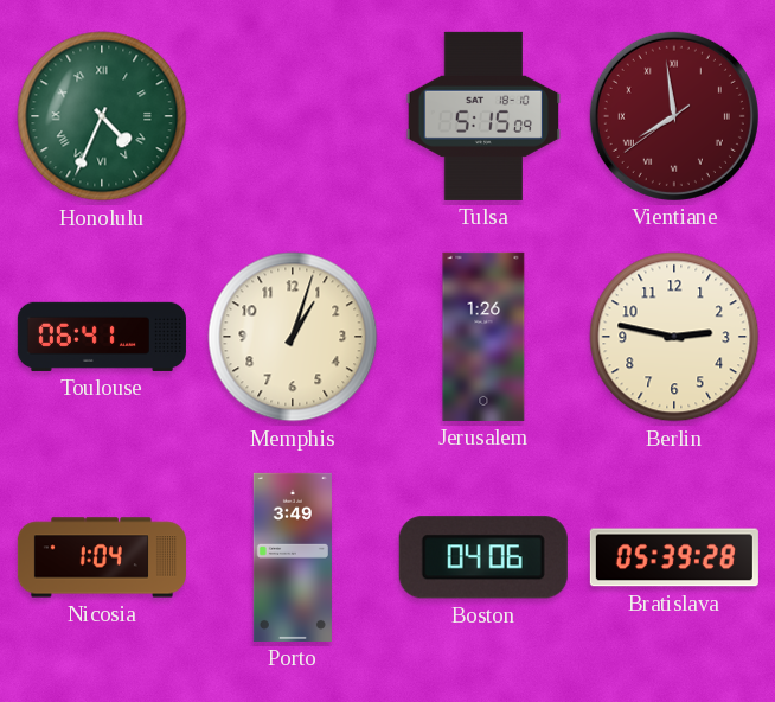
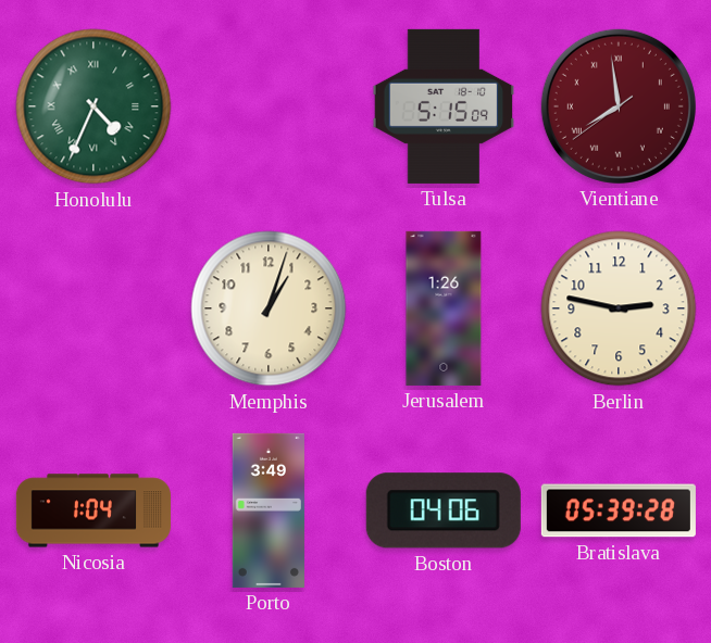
Toulouse: 06:41 -> none
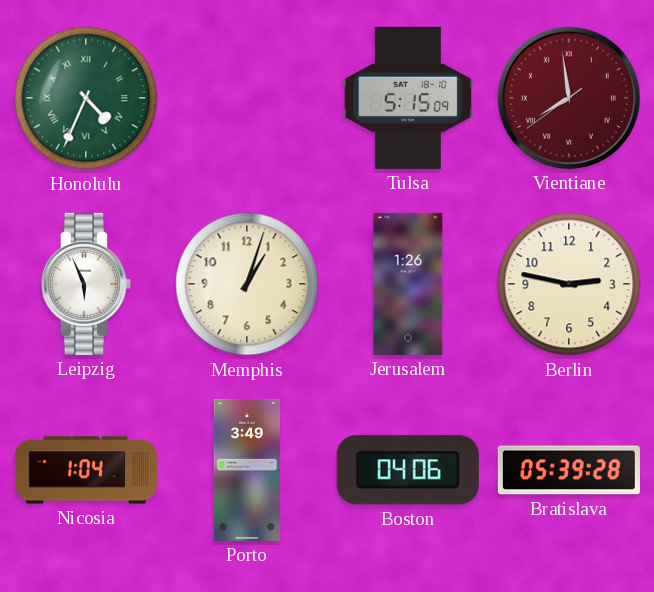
Leipzig: none -> 5:56
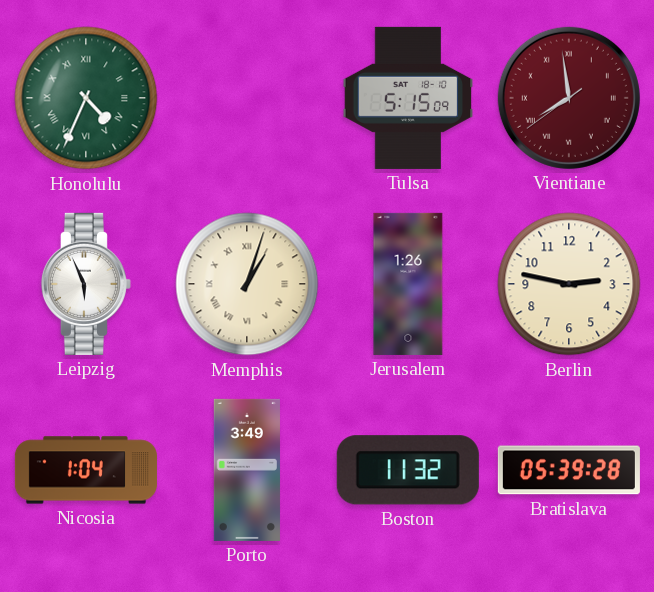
Memphis numerals: Arabic -> Roman
Boston: 04:06 -> 11:32
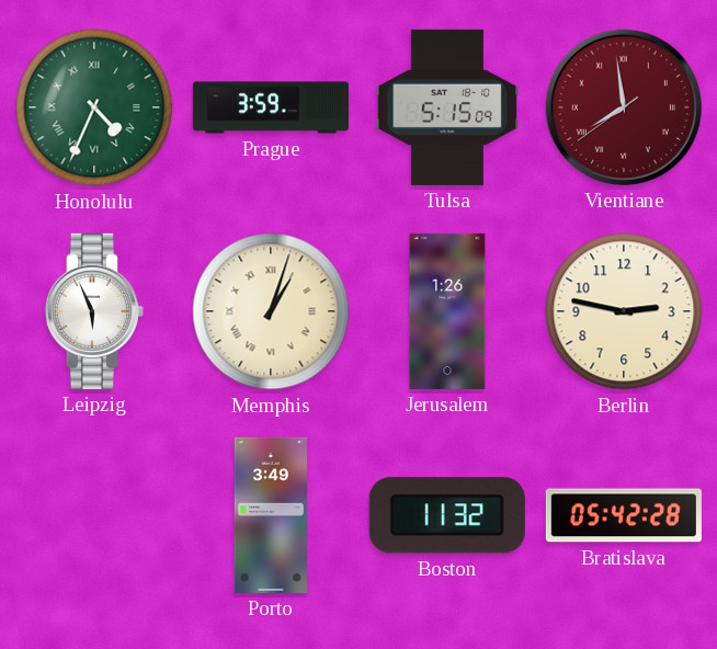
Prague: none -> 3:59
Nicosia: 1:04 -> none
Bratislava: 05:39 -> 05:42
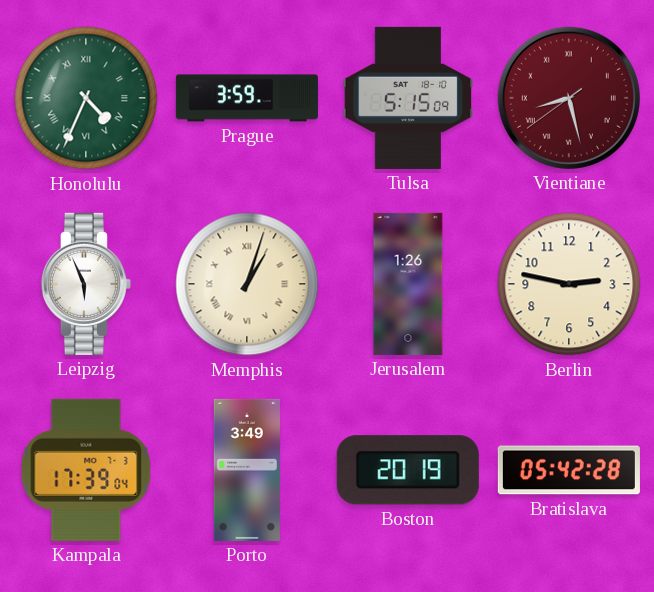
Vientiane: 7:58 -> 8:27
Kampala: none -> 17:39
Boston: 11:32 -> 20:19
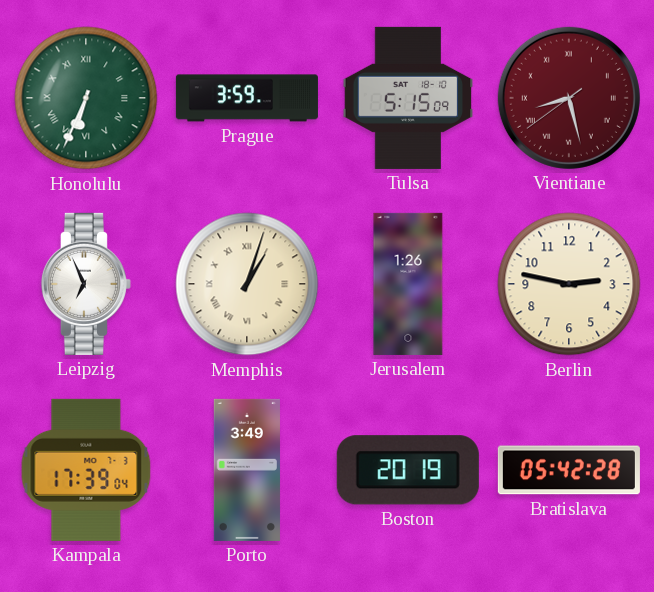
Honolulu: 4:34 -> 6:34
Leipzig: 5:56 -> 6:56
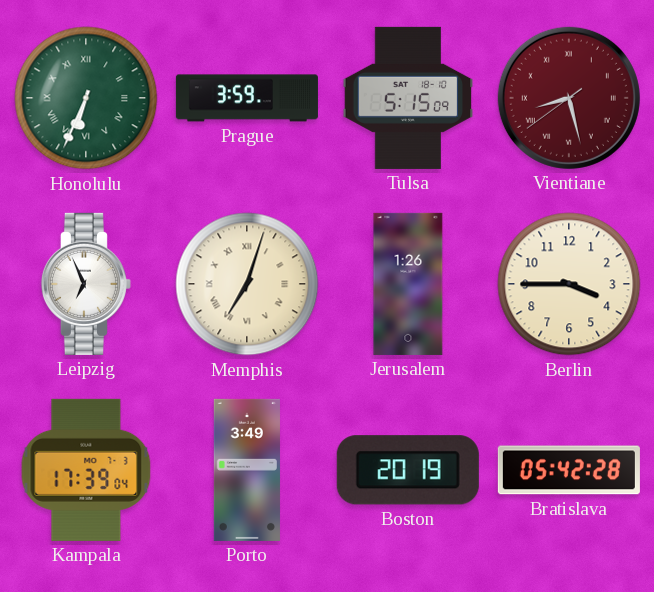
Memphis: 1:03 -> 7:03
Berlin: 2:47 -> 3:45
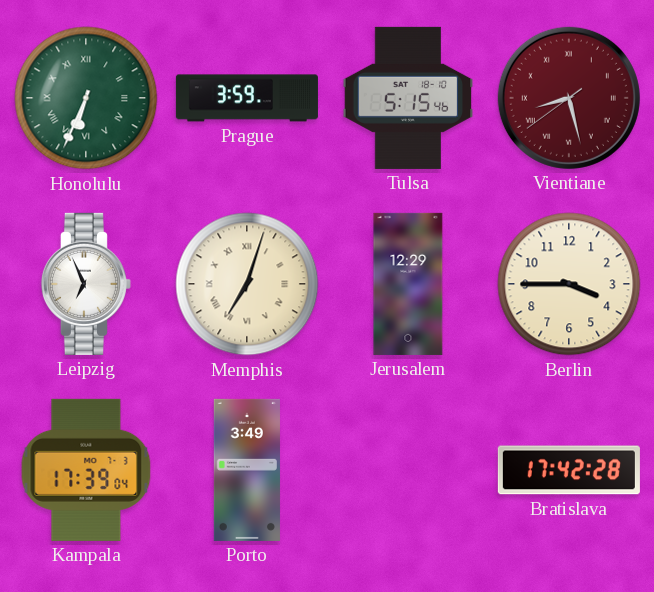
Tulsa: 5:15:09 -> 5:15:46
Jerusalem: 1:26 -> 12:29
Boston: 20:19 -> none
Bratislava: 05:42 -> 17:42
